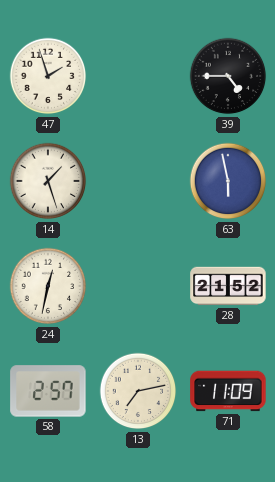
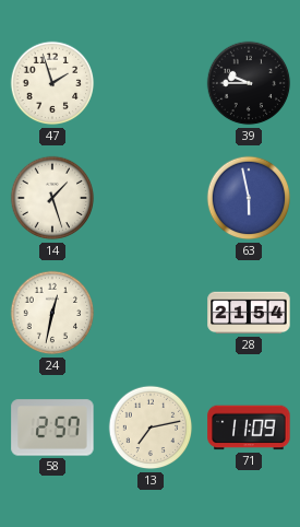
39: 4:45 -> 9:45
28: 21:52 -> 21:54
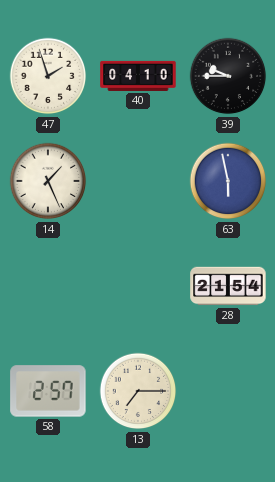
40: none -> 04:10
14: 1:27 -> 1:26
24: 12:32 -> none
13: 7:13 -> 7:15
71: 11:09 -> none
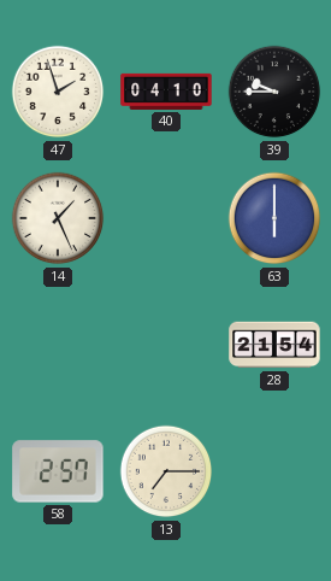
63: 5:58 -> 6:00
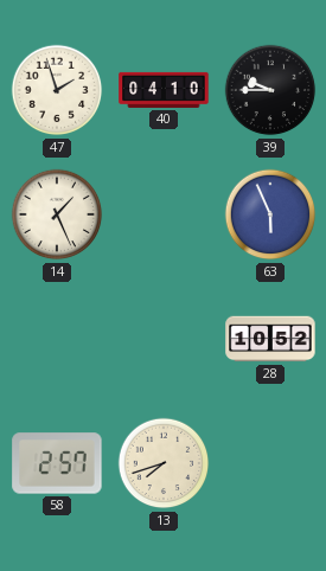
63: 6:00 -> 5:56
28: 21:54 -> 10:52
13: 7:15 -> 7:42
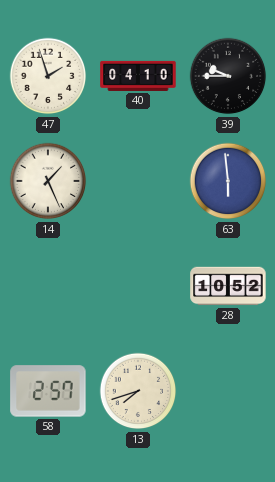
63: 5:56 -> 5:59
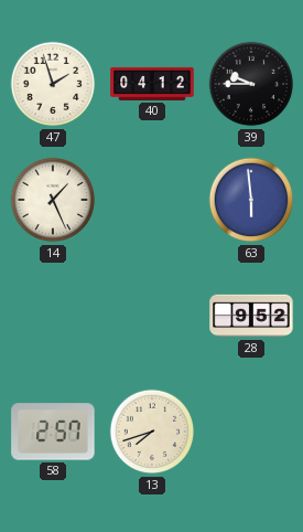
40: 04:10 -> 04:12
28: 10:52 -> 9:52
